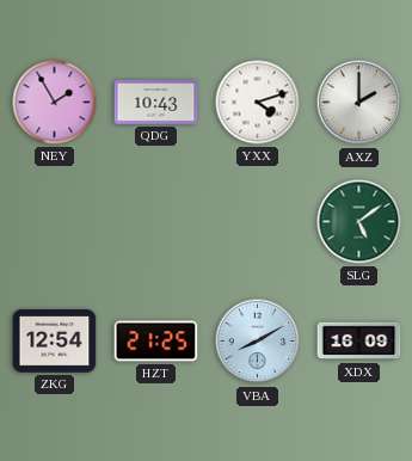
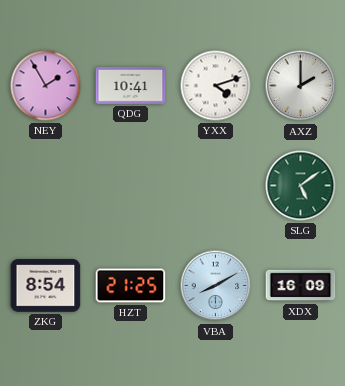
QDG: 10:43 -> 10:41
ZKG: 12:54 -> 8:54
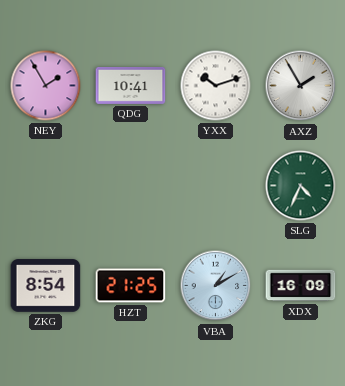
YXX: 4:12 -> 10:12
AXZ: 2:00 -> 1:55
SLG: 5:09 -> 4:34
VBA: 8:10 -> 1:10
